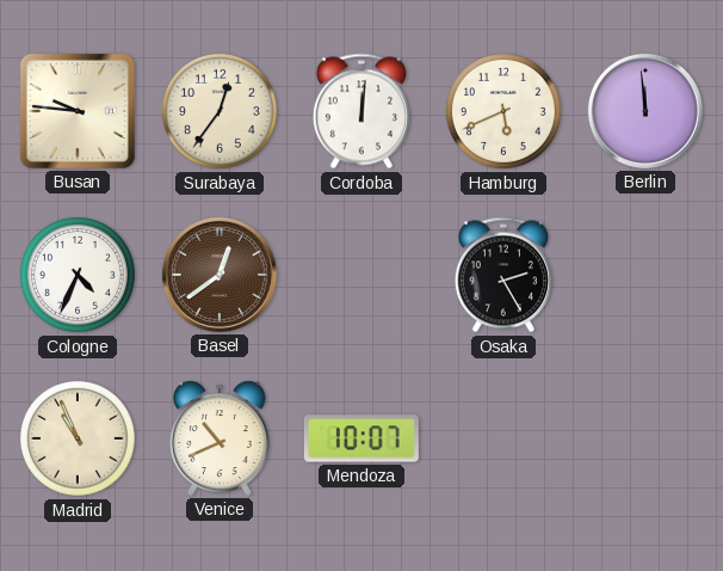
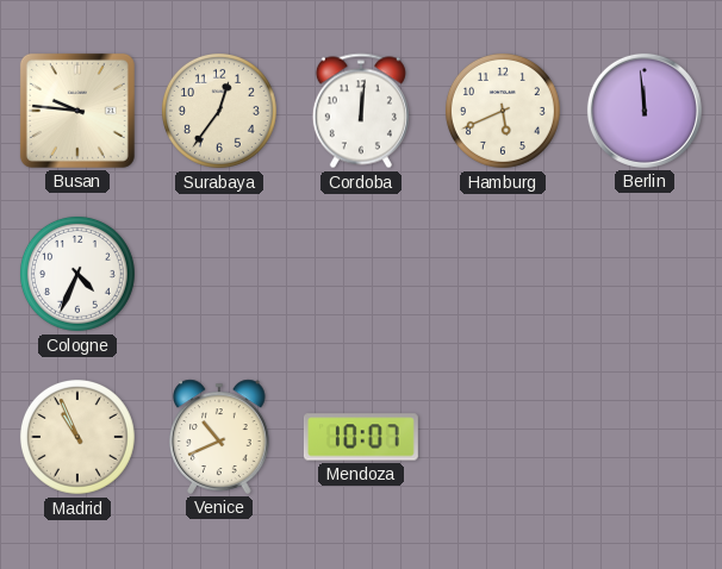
Basel: 12:39 -> none
Osaka: 2:25 -> none
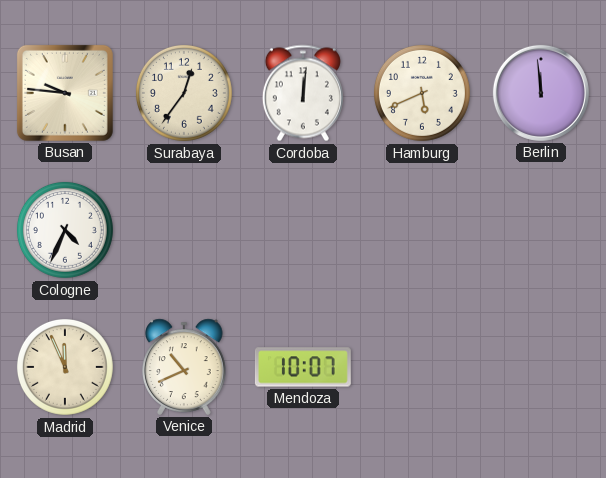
Madrid: 10:56 -> 11:56
